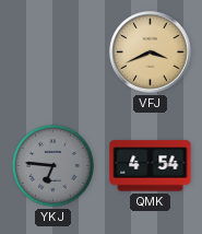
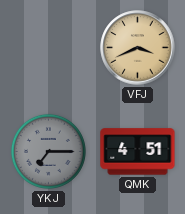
YKJ: 6:46 -> 7:15
QMK: 4:54 -> 4:51
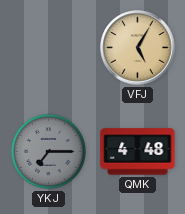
VFJ: 3:41 -> 5:05
QMK: 4:51 -> 4:48
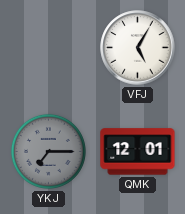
VFJ dial: champagne -> white
QMK: 4:48 -> 12:01
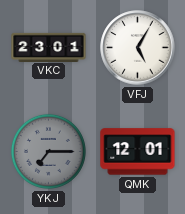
VKC: none -> 23:01
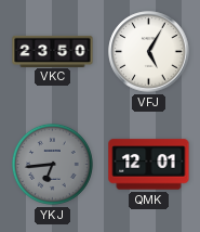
VKC: 23:01 -> 23:50
YKJ: 7:15 -> 6:44
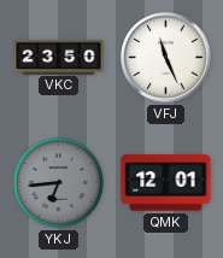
VFJ: 5:05 -> 11:26
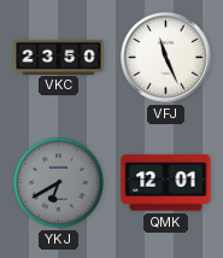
YKJ: 6:44 -> 6:40
